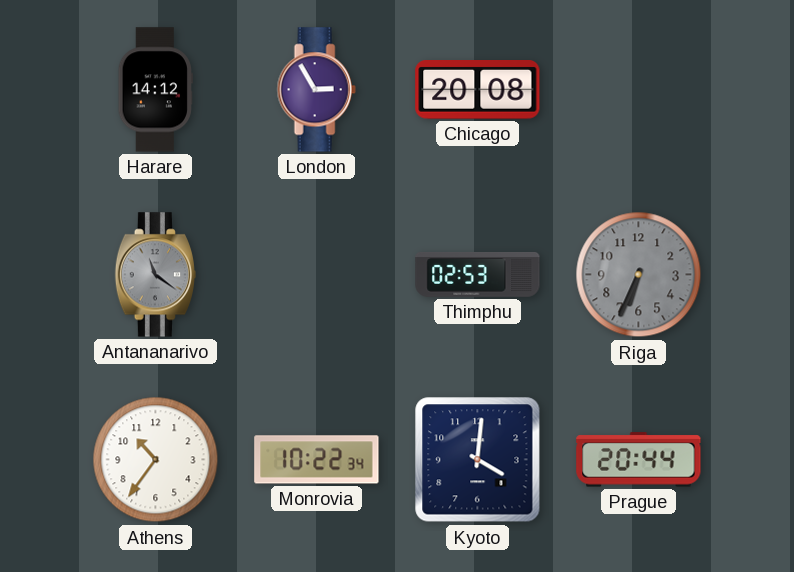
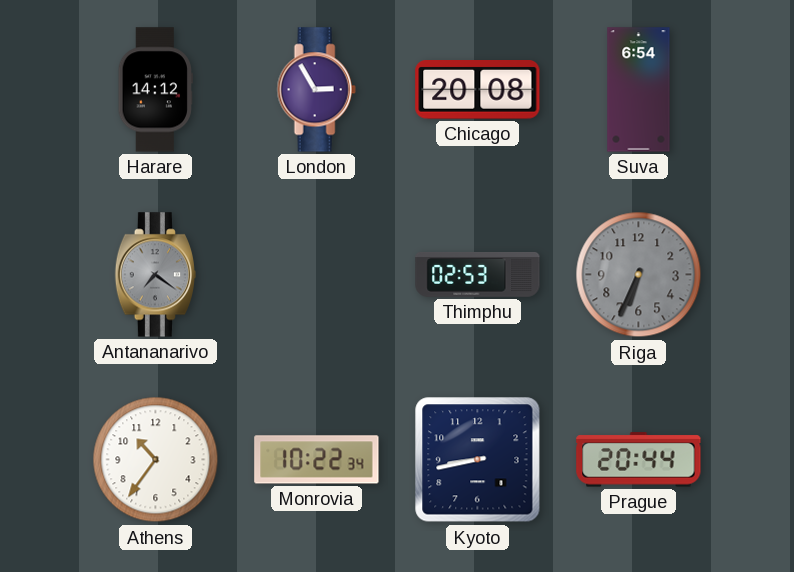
Suva: none -> 6:54
Antananarivo: 11:21 -> 7:21
Kyoto: 4:01 -> 8:43
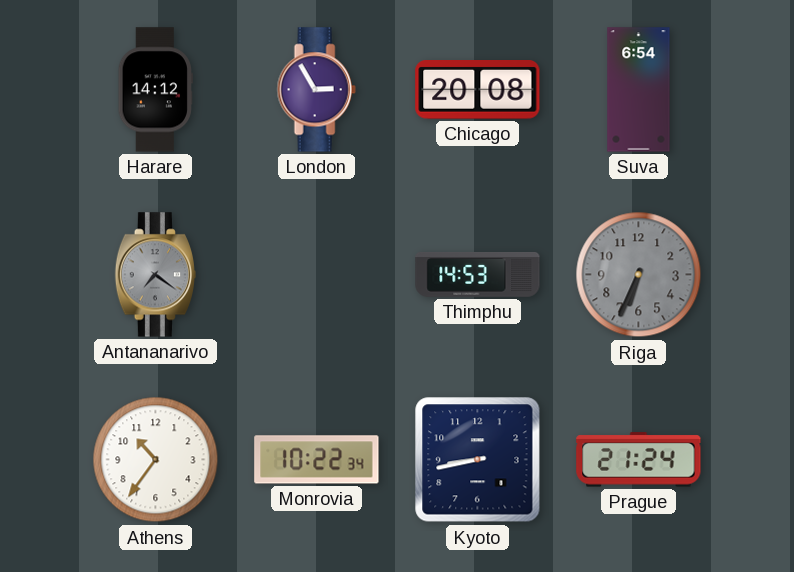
Thimphu: 02:53 -> 14:53
Prague: 20:44 -> 21:24
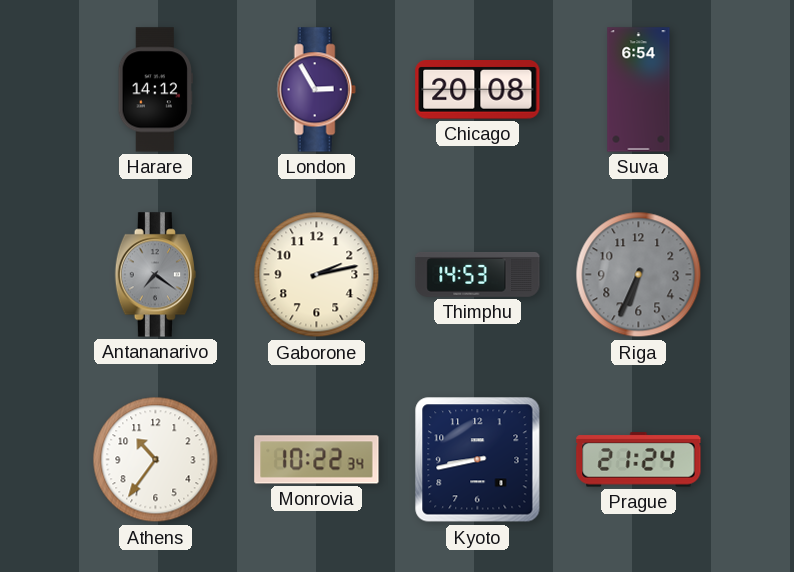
Gaborone: none -> 2:13
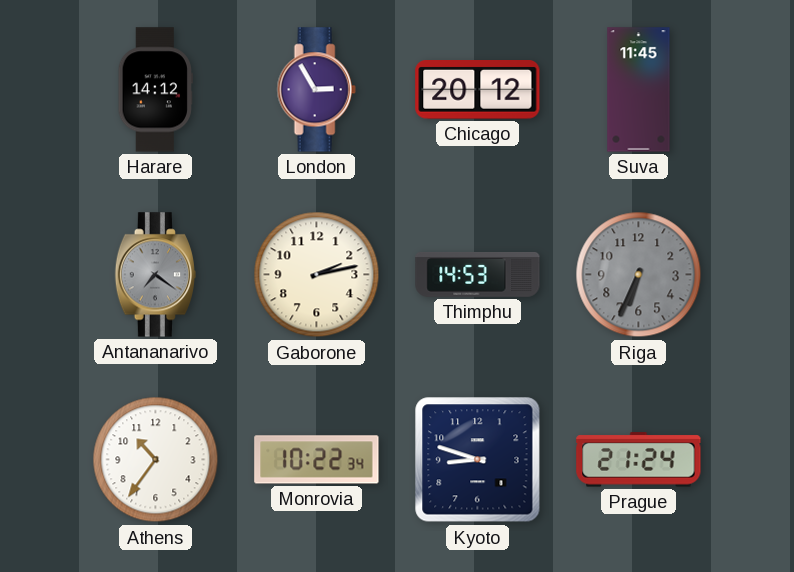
Chicago: 20:08 -> 20:12
Suva: 6:54 -> 11:45
Kyoto: 8:43 -> 8:48
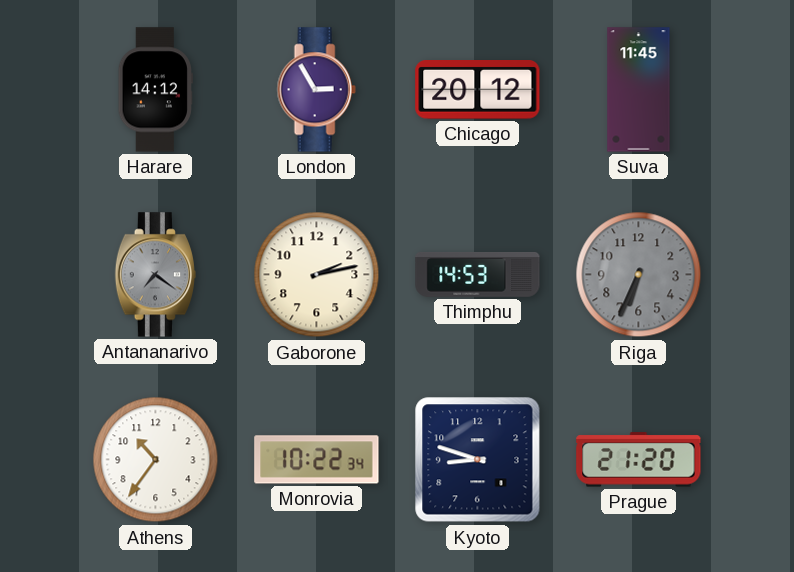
Prague: 21:24 -> 21:20
